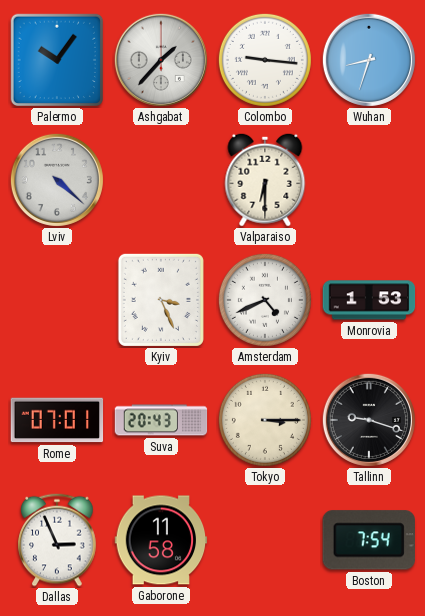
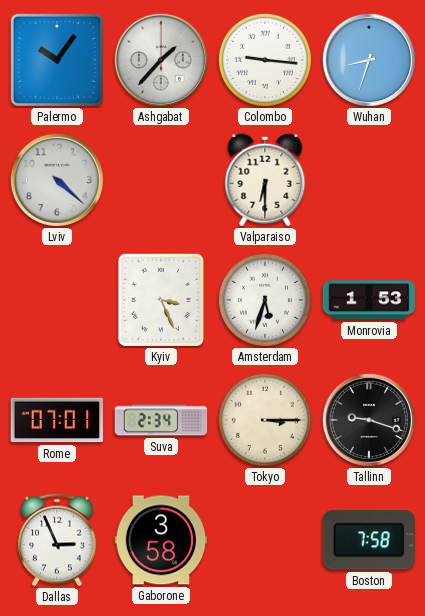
Amsterdam: 4:41 -> 5:33
Suva: 20:43 -> 2:34
Gaborone: 11:58 -> 3:58
Boston: 7:54 -> 7:58
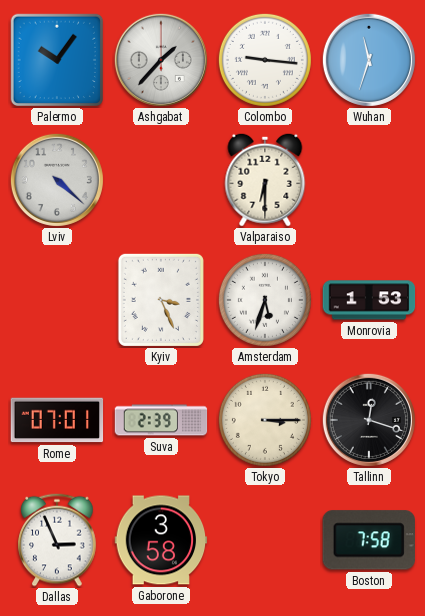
Wuhan: 8:33 -> 11:33
Suva: 2:34 -> 2:39
Tallinn: 9:18 -> 12:18
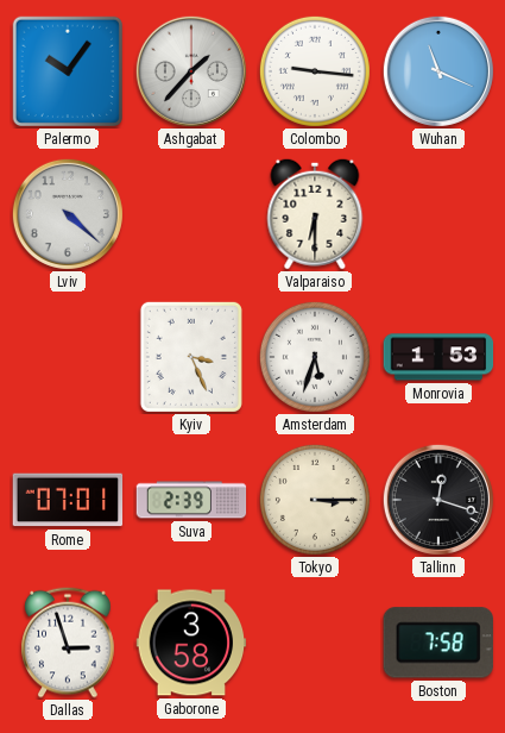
Wuhan: 11:33 -> 11:19
Dallas: 2:56 -> 2:57
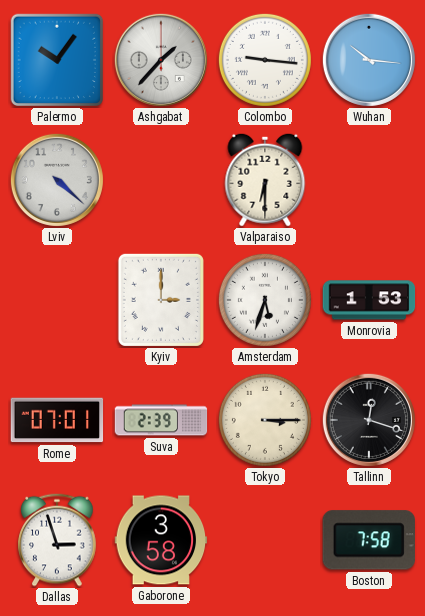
Wuhan: 11:19 -> 10:16
Kyiv: 3:26 -> 3:00
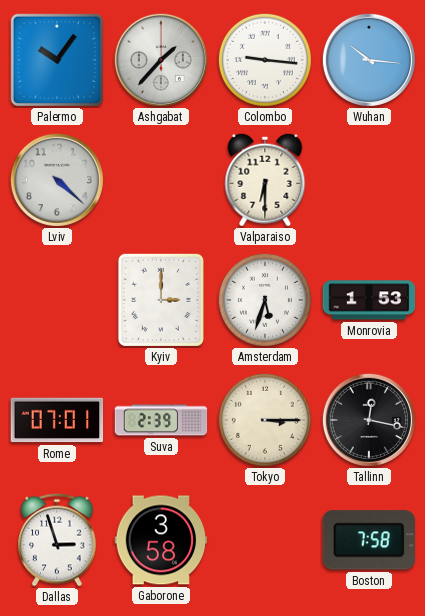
Tallinn: 12:18 -> 12:17
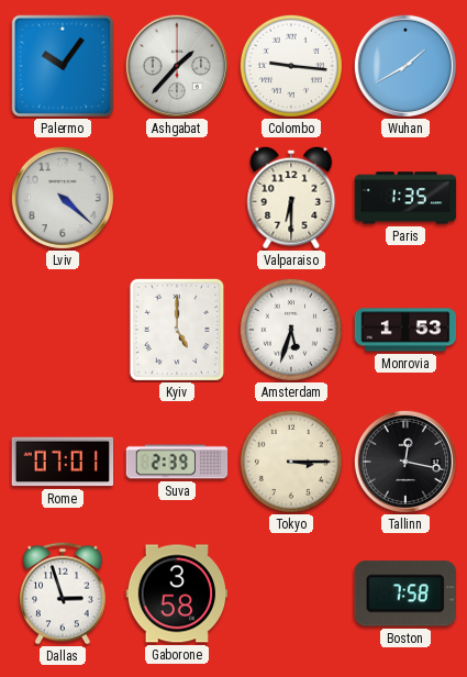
Wuhan: 10:16 -> 1:40
Paris: none -> 1:35
Kyiv: 3:00 -> 5:00
